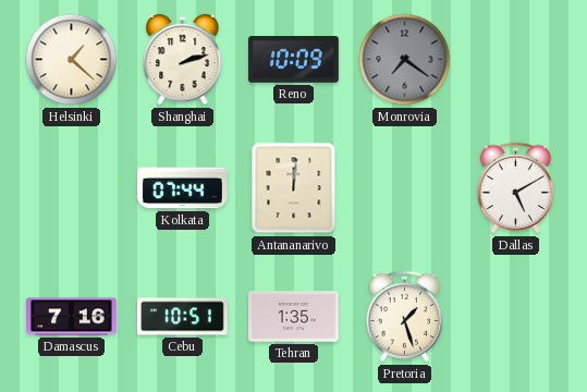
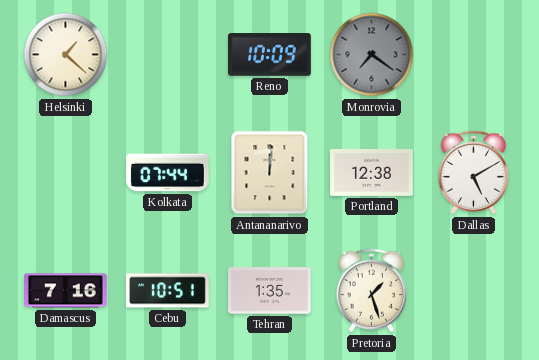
Shanghai: 2:12 -> none
Portland: none -> 12:38
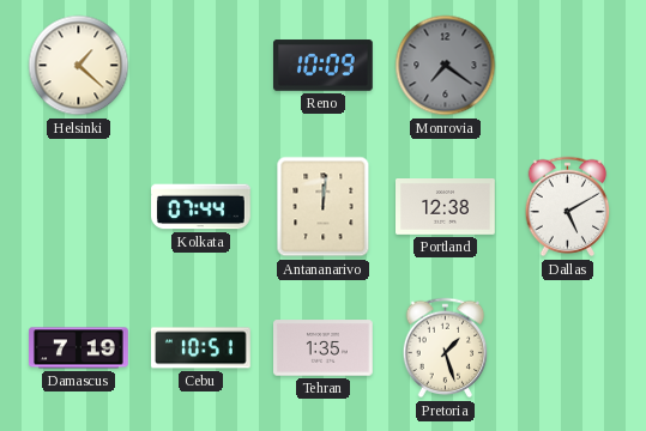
Damascus: 7:16 -> 7:19
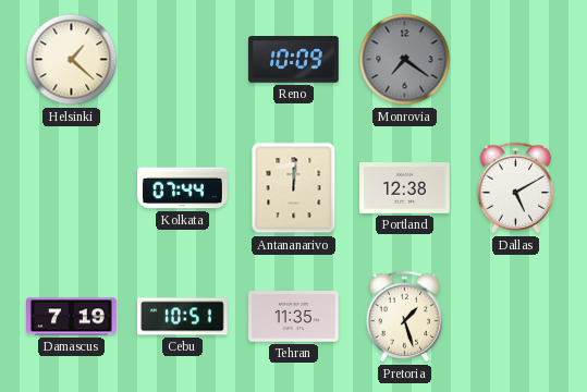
Tehran: 1:35 -> 11:35
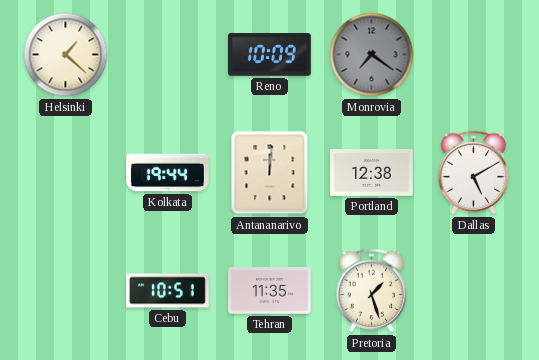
Kolkata: 07:44 -> 19:44
Damascus: 7:19 -> none
